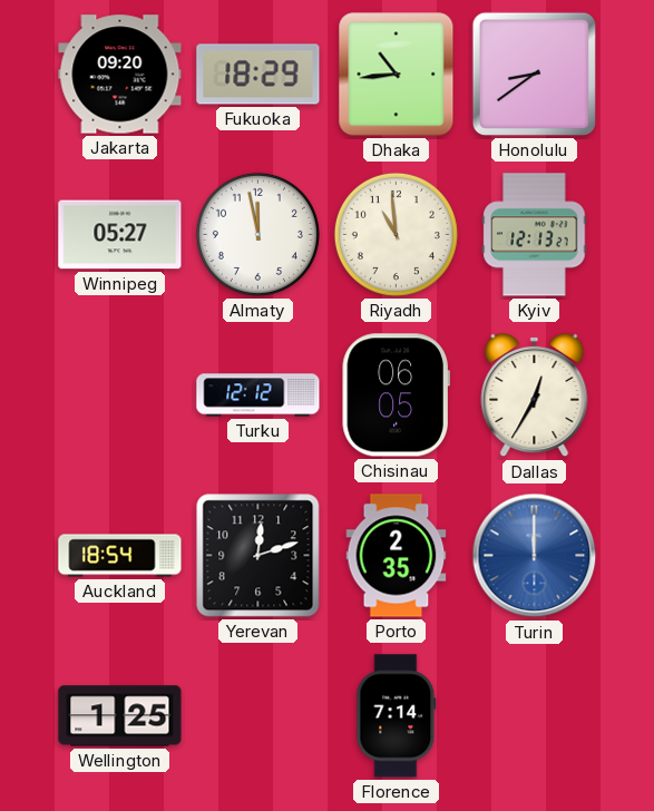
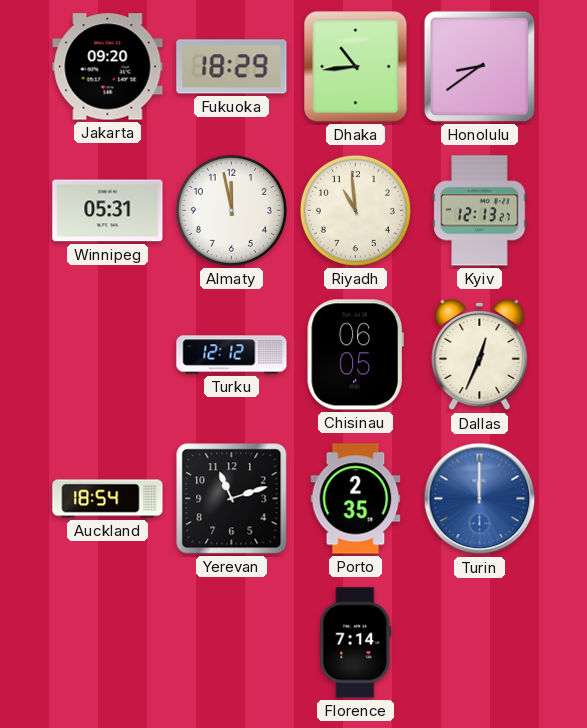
Winnipeg: 05:27 -> 05:31
Dallas: 12:35 -> 12:34
Yerevan: 12:12 -> 11:12
Wellington: 1:25 -> none
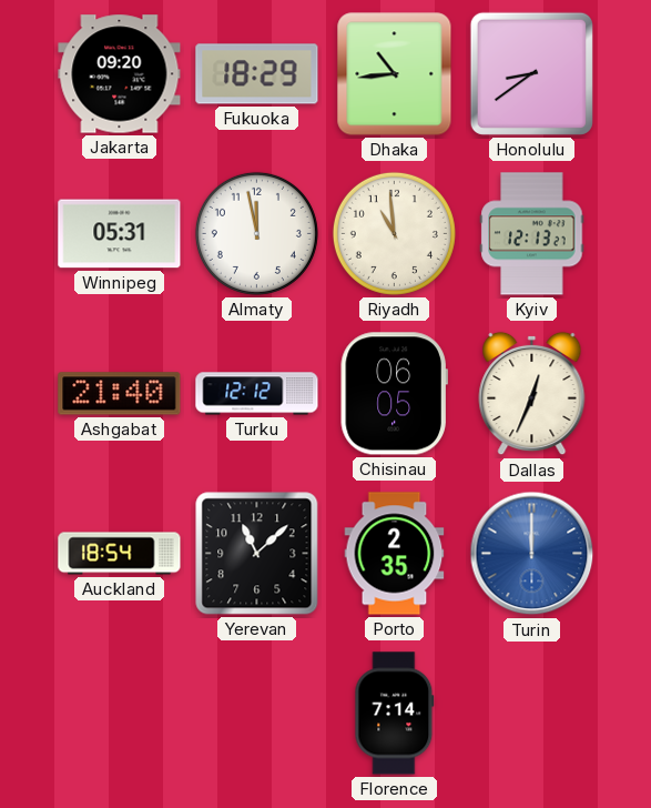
Ashgabat: none -> 21:40
Yerevan: 11:12 -> 11:08
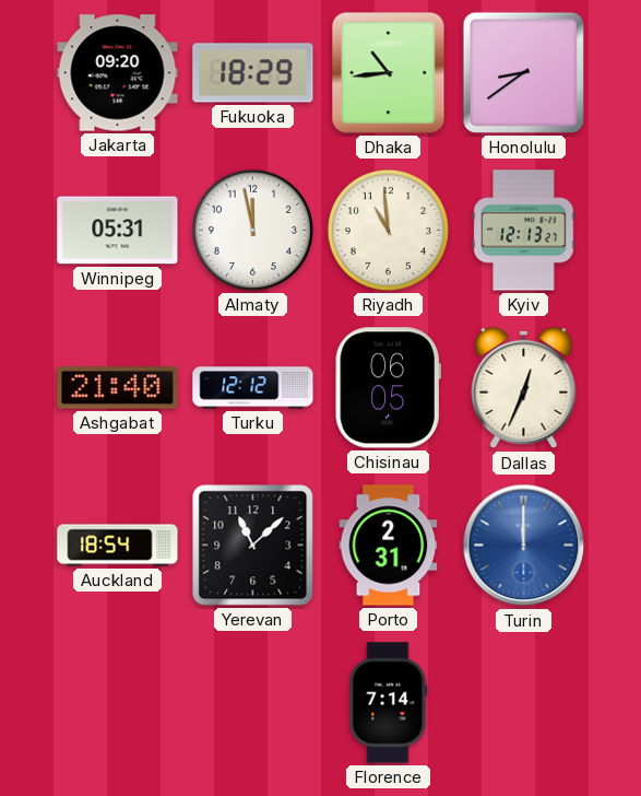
Porto: 2:35 -> 2:31
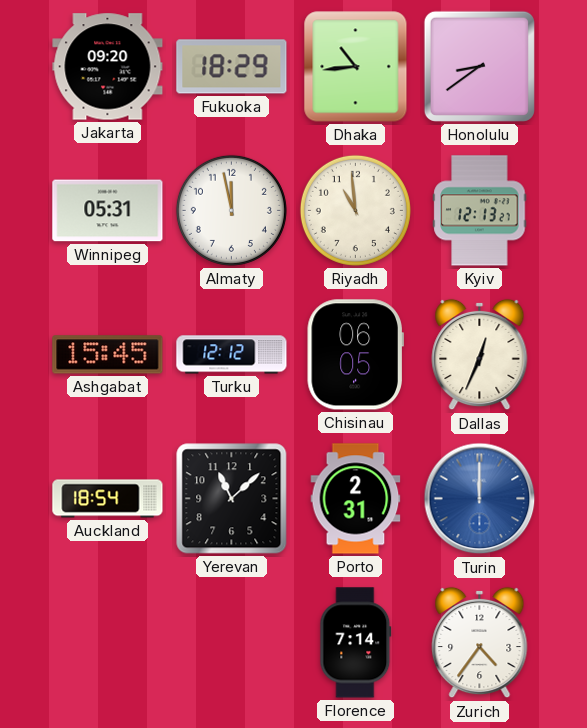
Ashgabat: 21:40 -> 15:45
Zurich: none -> 4:36
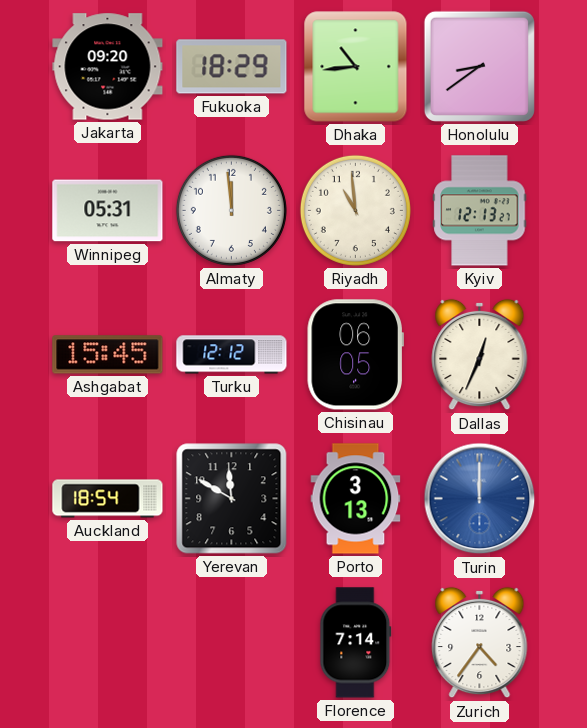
Almaty: 11:58 -> 11:59
Yerevan: 11:08 -> 11:50
Porto: 2:31 -> 3:13
